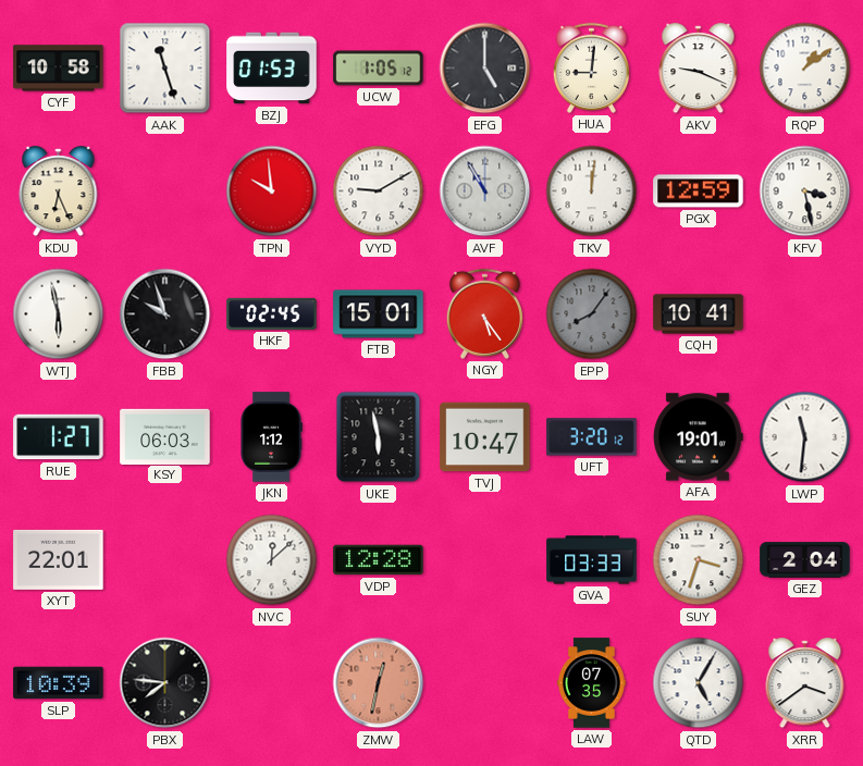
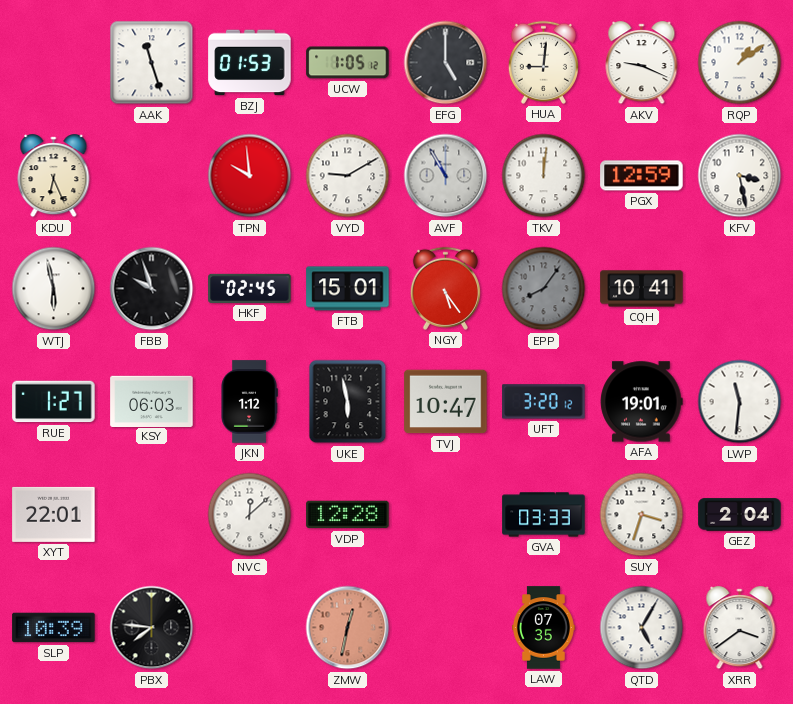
CYF: 10:58 -> none
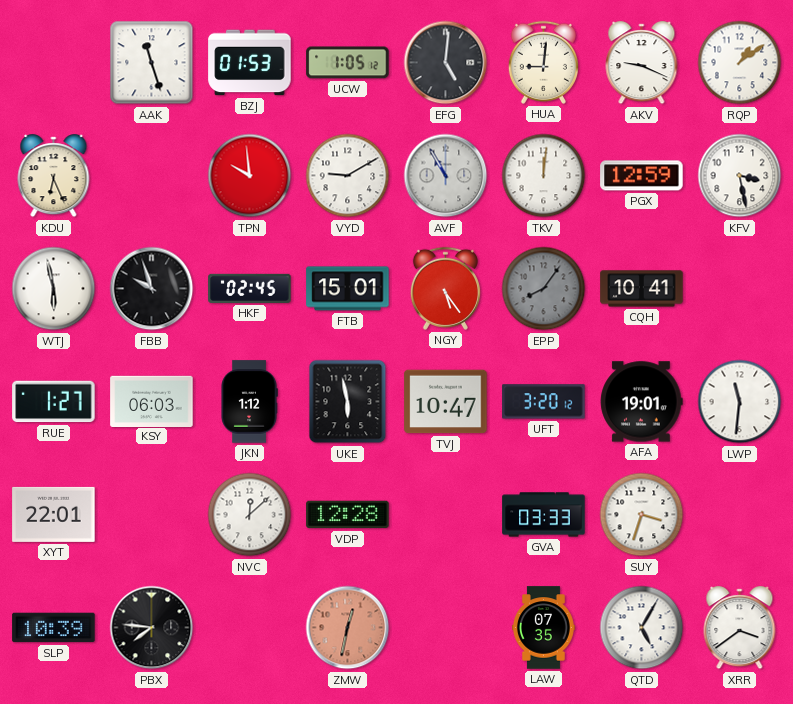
EFG: 5:00 -> 5:01
GEZ: 2:04 -> none
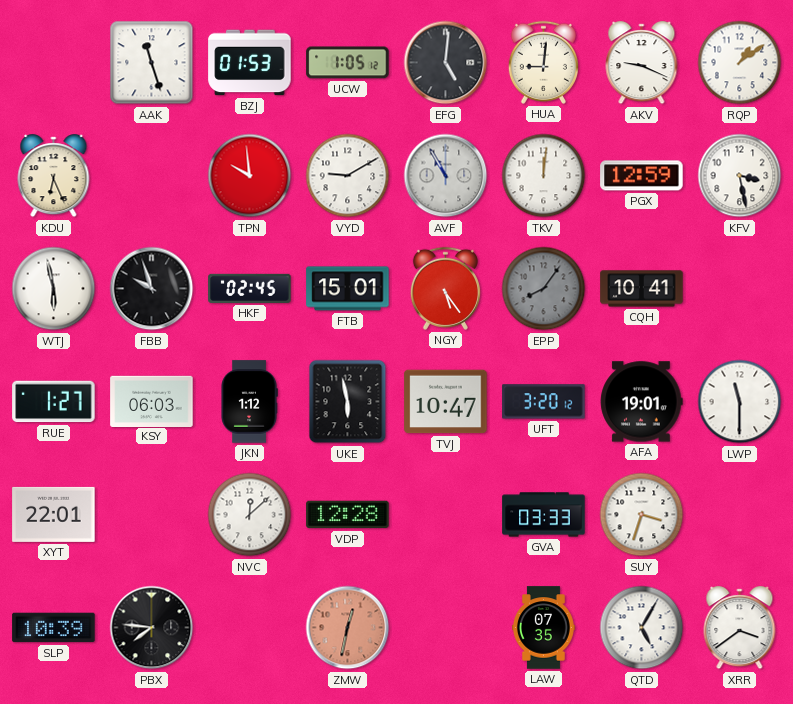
LWP: 11:31 -> 11:30
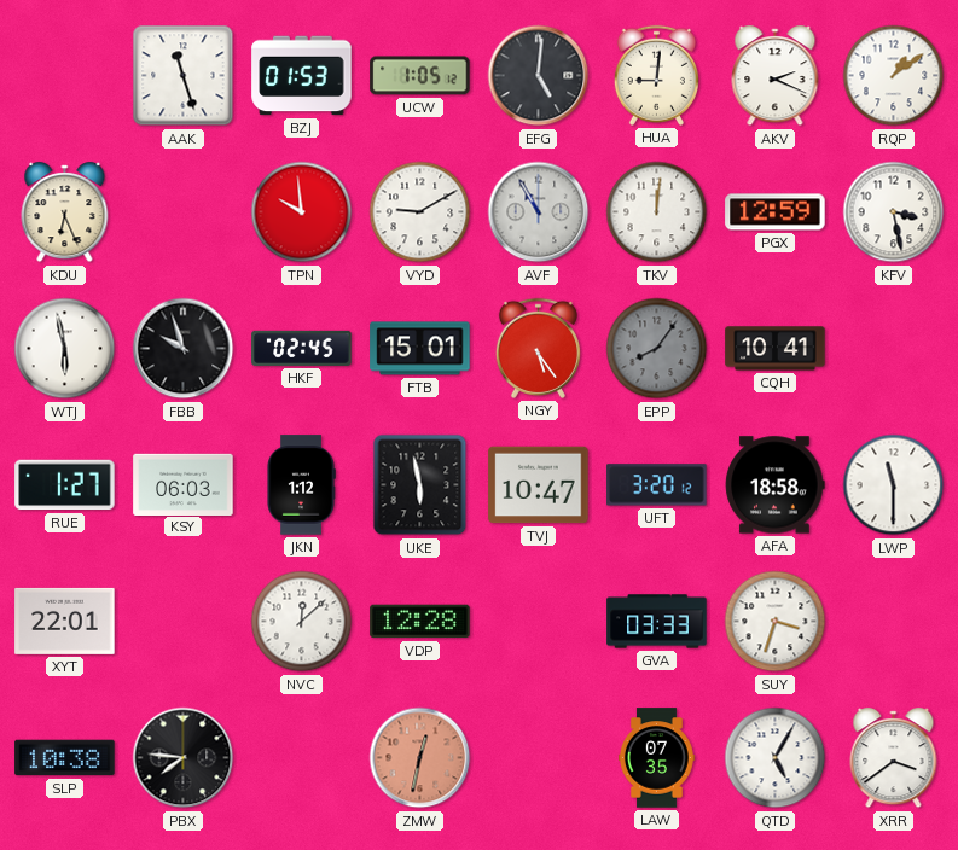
AKV: 9:19 -> 2:19
AFA: 19:01 -> 18:58
SLP: 10:39 -> 10:38
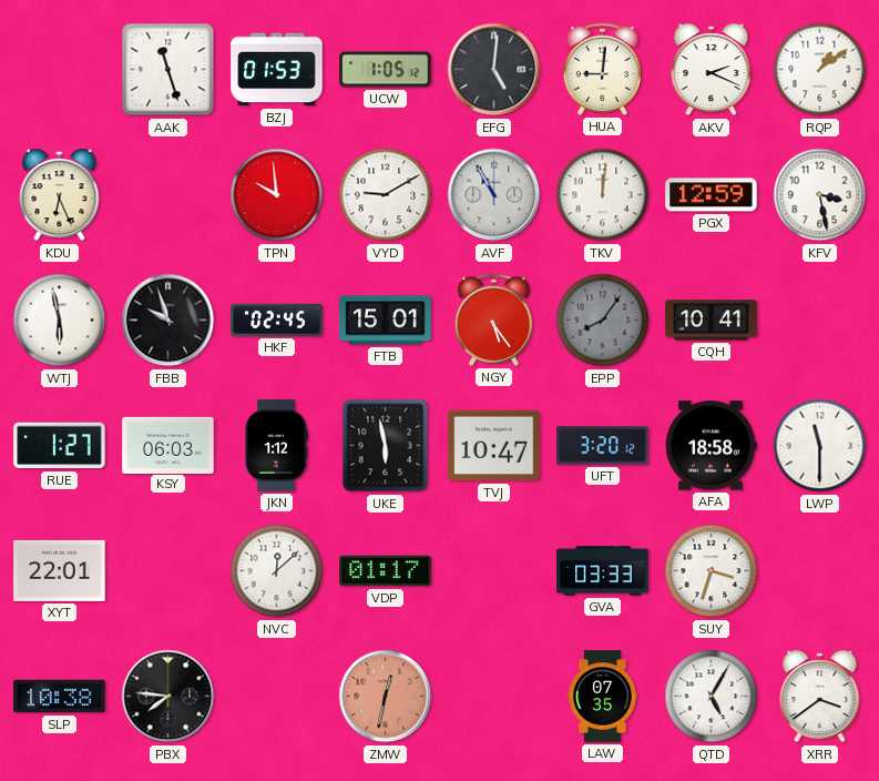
VDP: 12:28 -> 01:17
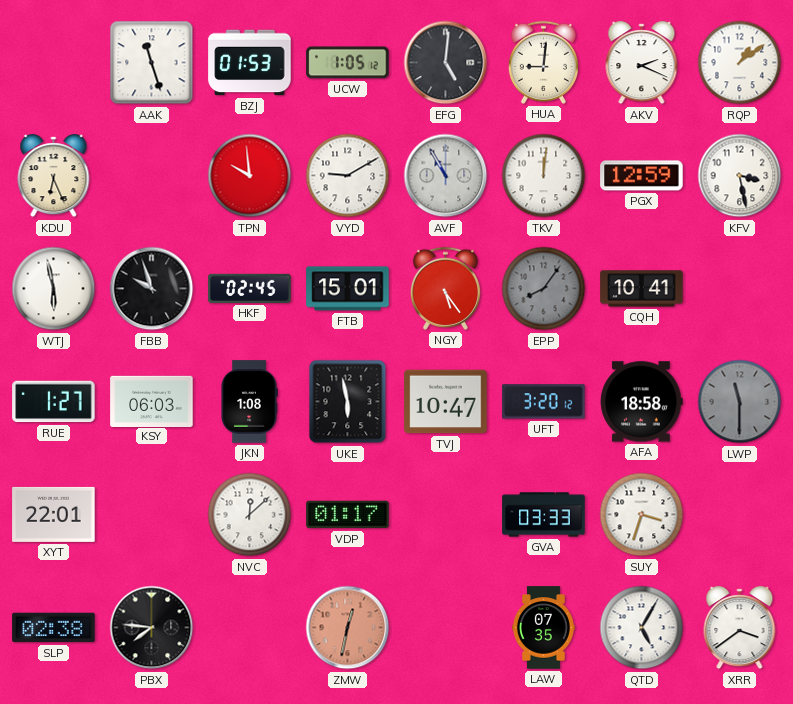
JKN: 1:12 -> 1:08
LWP dial: white -> grey
SLP: 10:38 -> 02:38
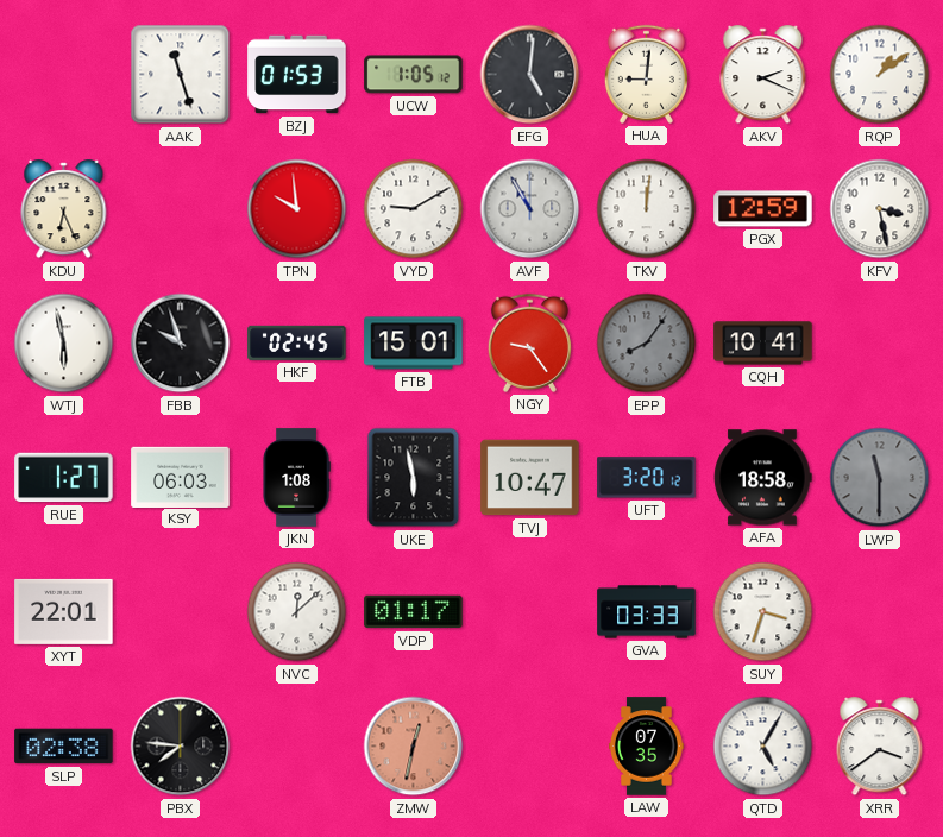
NGY: 5:24 -> 9:24
